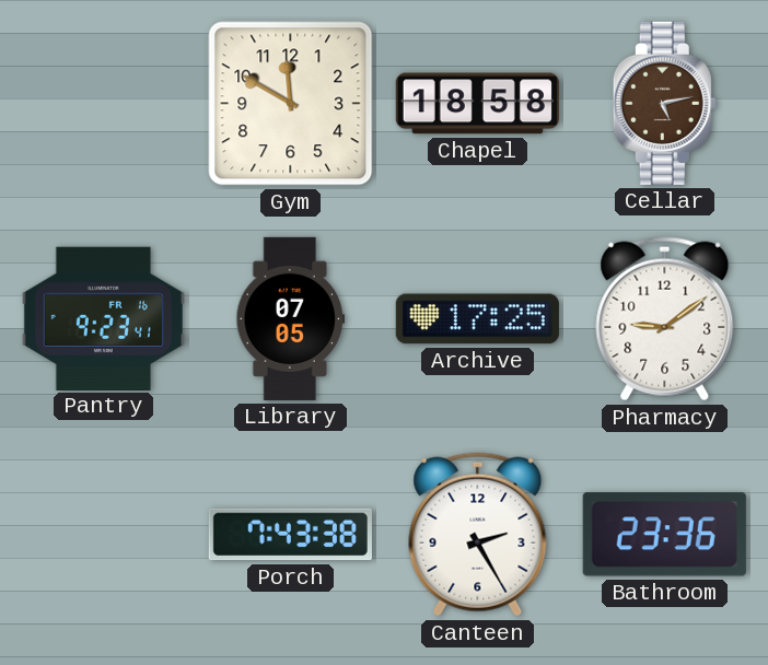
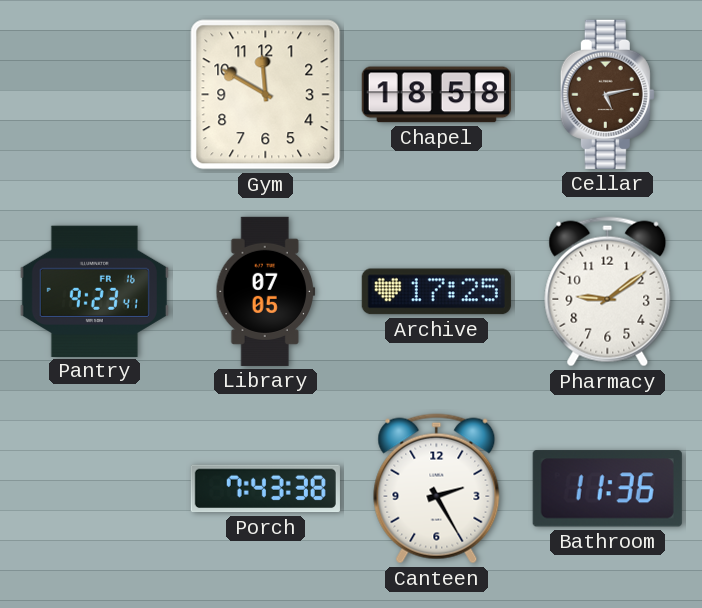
Bathroom: 23:36 -> 11:36
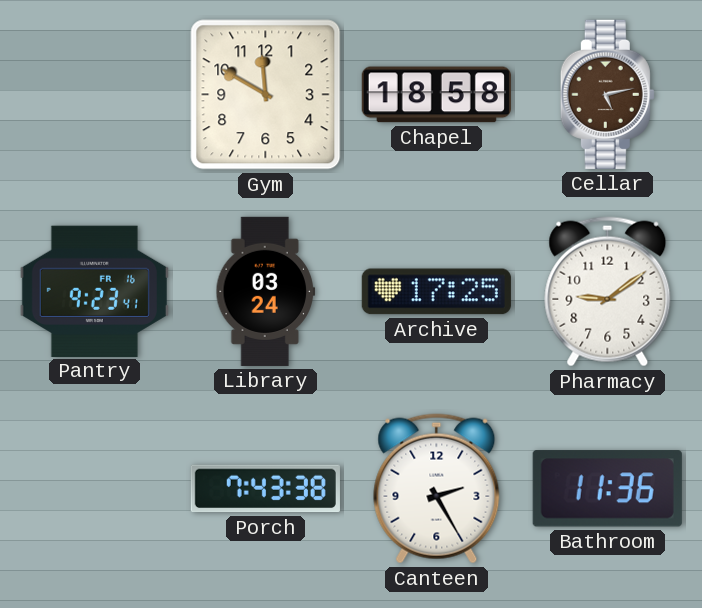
Library: 07:05 -> 03:24
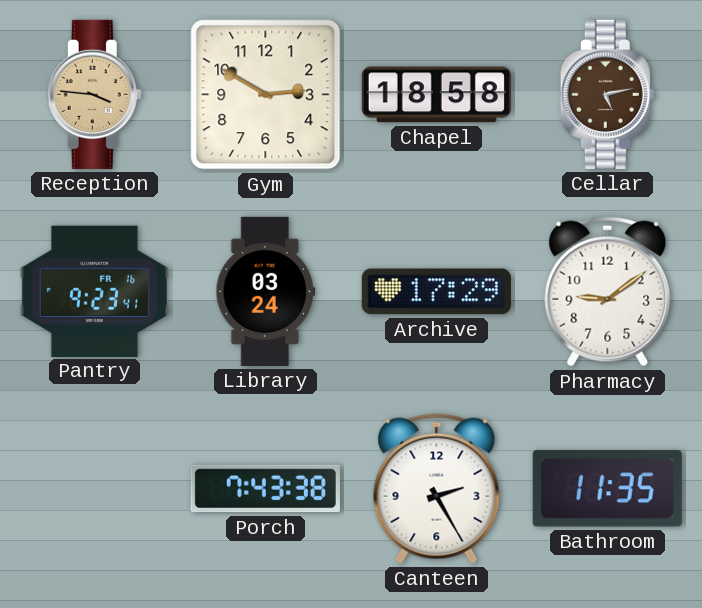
Reception: none -> 3:46
Gym: 11:50 -> 2:50
Archive: 17:25 -> 17:29
Bathroom: 11:36 -> 11:35
